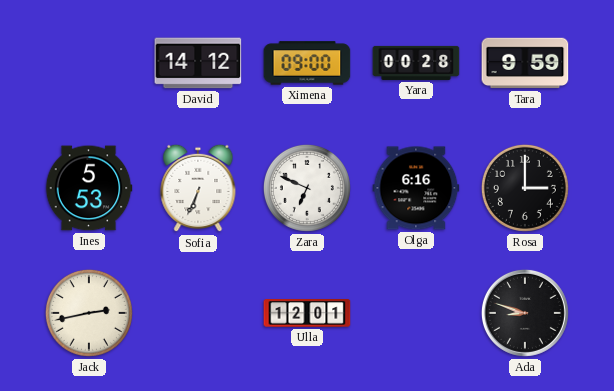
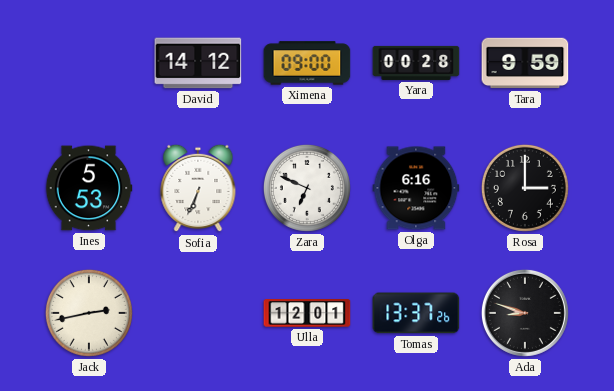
Tomas: none -> 13:37
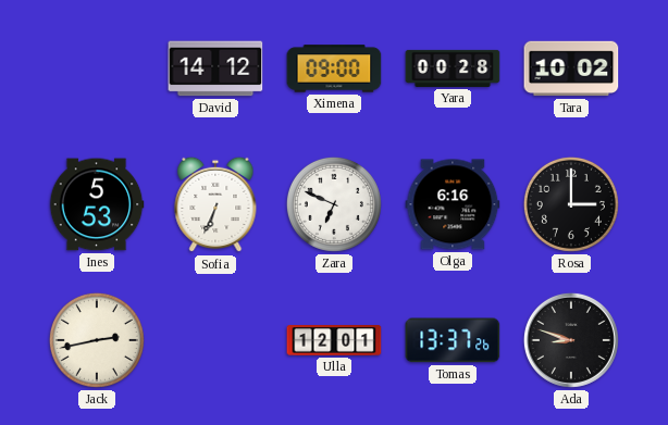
Tara: 9:59 -> 10:02
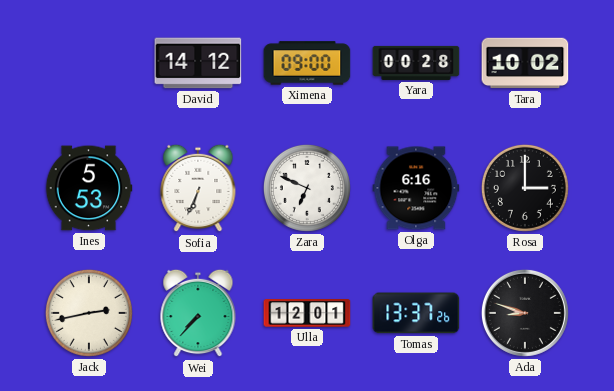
Wei: none -> 7:37
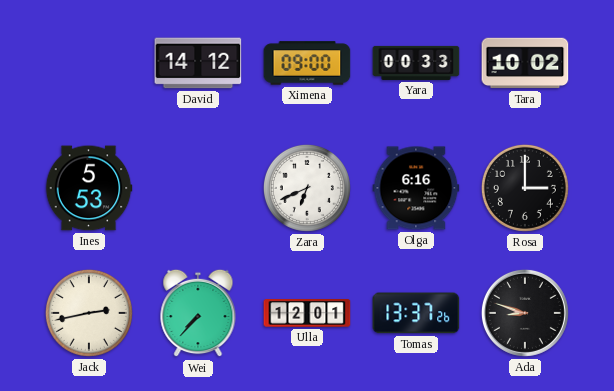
Yara: 00:28 -> 00:33
Sofia: 6:34 -> none
Zara: 6:49 -> 6:41
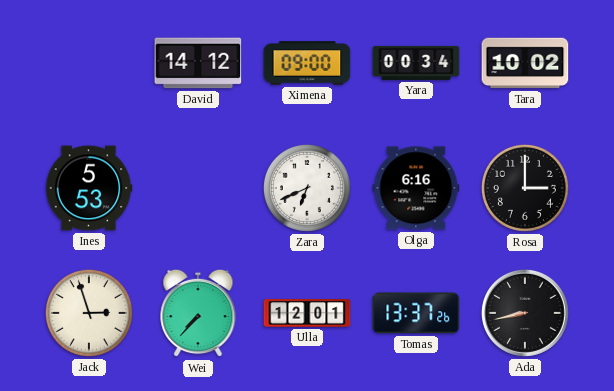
Yara: 00:33 -> 00:34
Jack: 2:43 -> 2:57
Ada: 8:48 -> 8:43
